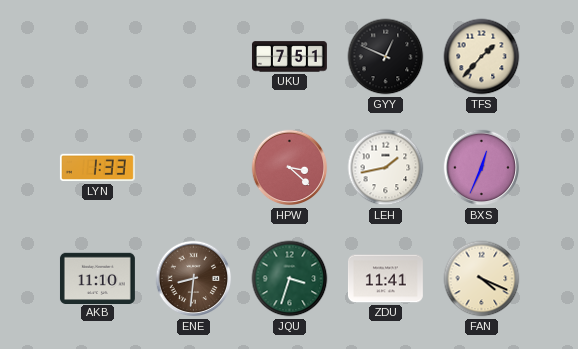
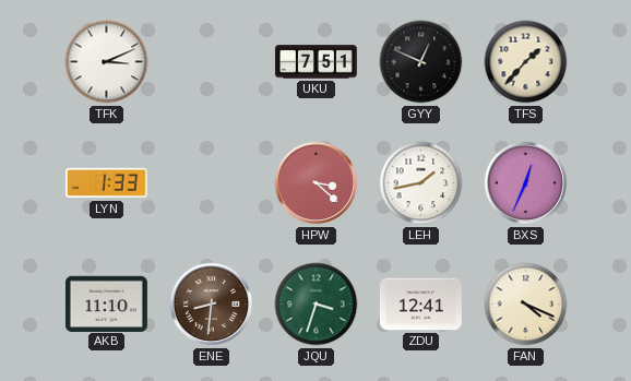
TFK: none -> 3:11
ZDU: 11:41 -> 12:41
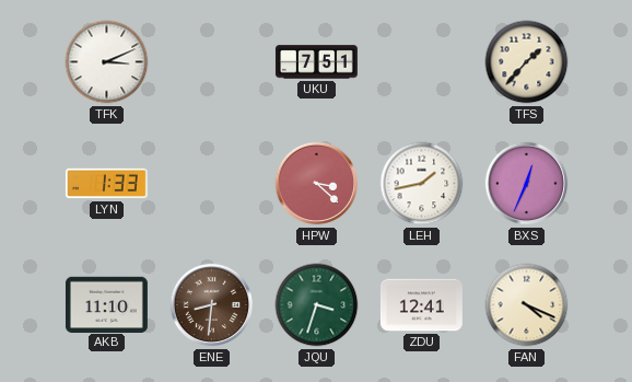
GYY: 12:49 -> none
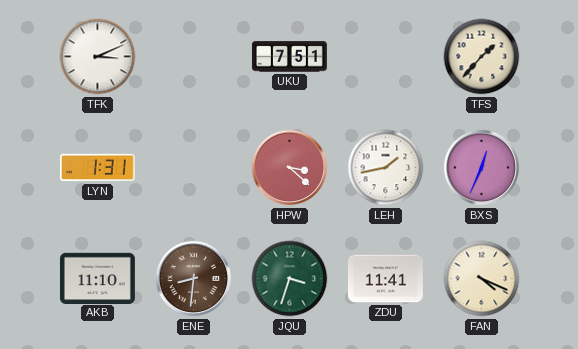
LYN: 1:33 -> 1:31
ZDU: 12:41 -> 11:41
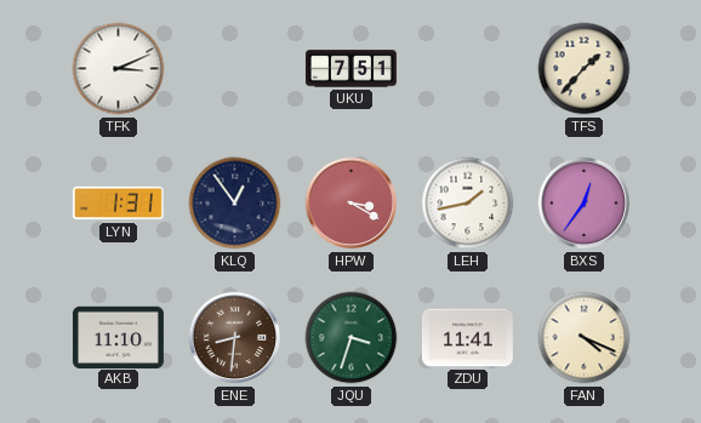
KLQ: none -> 12:54
HPW: 3:22 -> 3:20
BXS: 12:34 -> 12:36
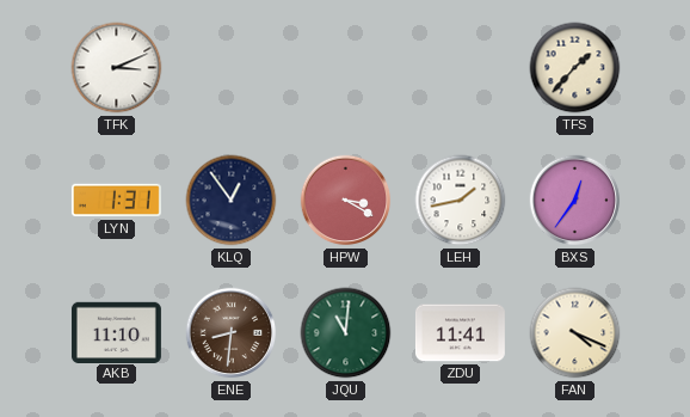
UKU: 7:51 -> none
JQU: 3:33 -> 11:01
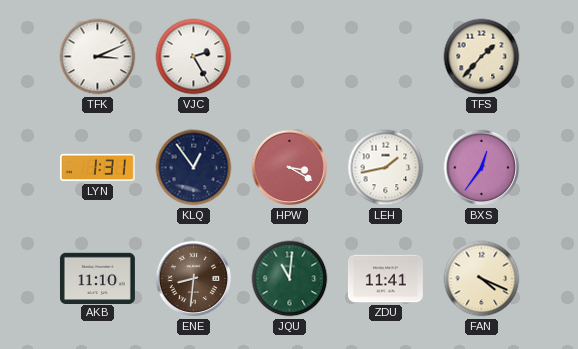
VJC: none -> 2:25
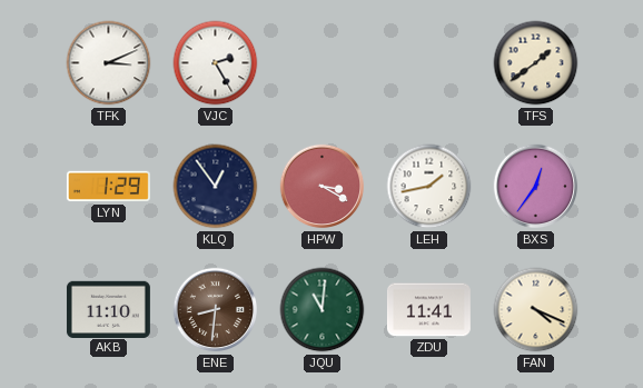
TFS: 1:37 -> 1:39
LYN: 1:31 -> 1:29
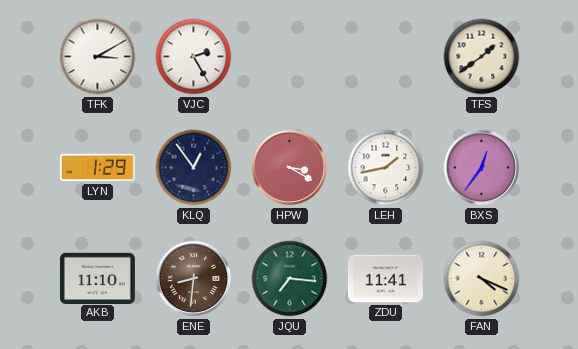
TFK: 3:11 -> 3:10
JQU: 11:01 -> 7:16
